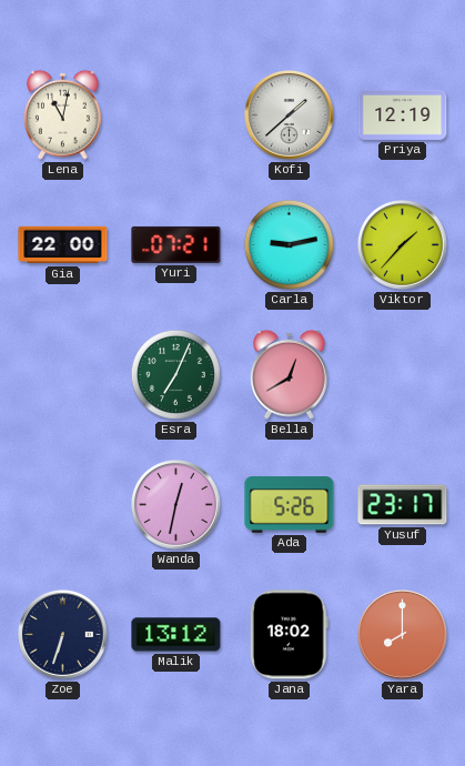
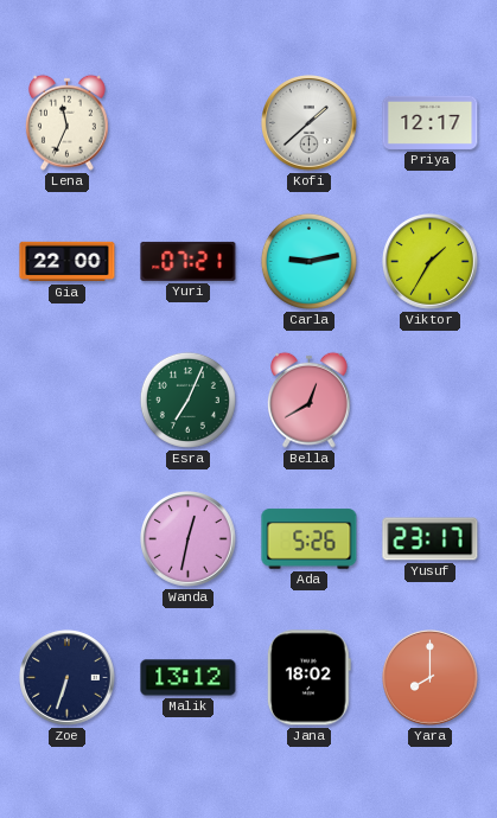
Lena: 11:02 -> 11:34
Priya: 12:19 -> 12:17
Viktor: 1:37 -> 1:35
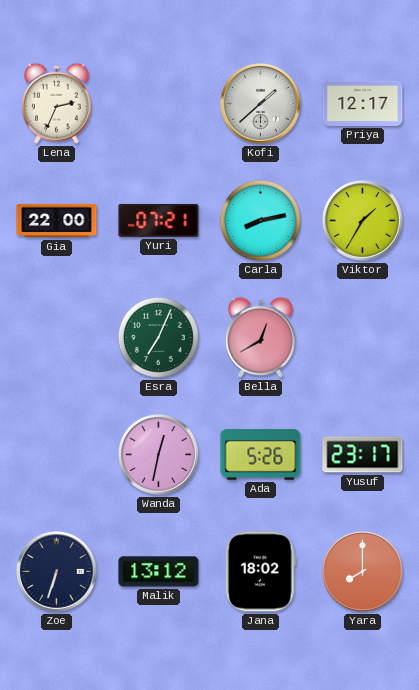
Lena: 11:34 -> 2:34
Carla: 9:13 -> 8:13
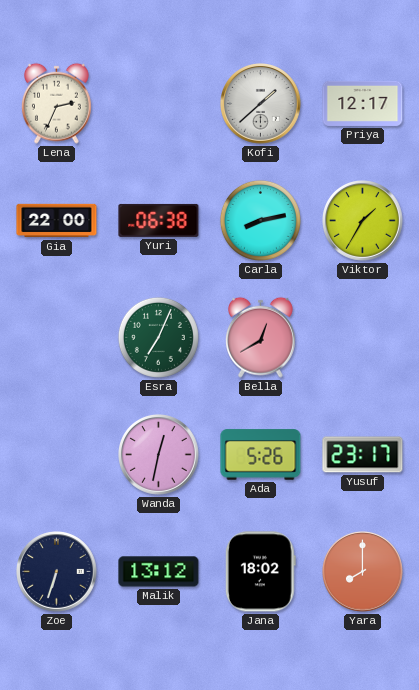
Yuri: 07:21 -> 06:38
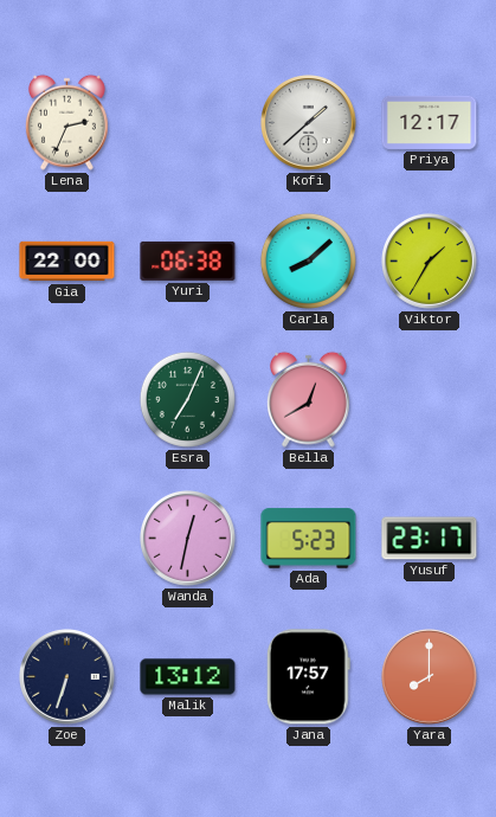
Carla: 8:13 -> 8:08
Ada: 5:26 -> 5:23
Jana: 18:02 -> 17:57
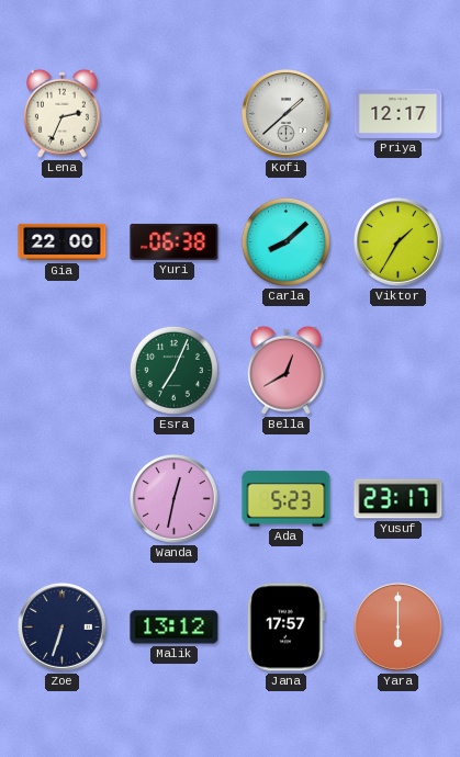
Yara: 8:00 -> 6:00
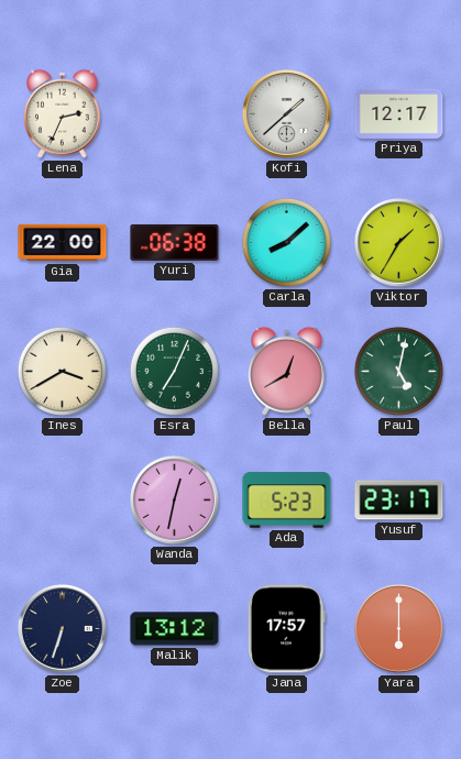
Ines: none -> 3:40
Paul: none -> 5:02
